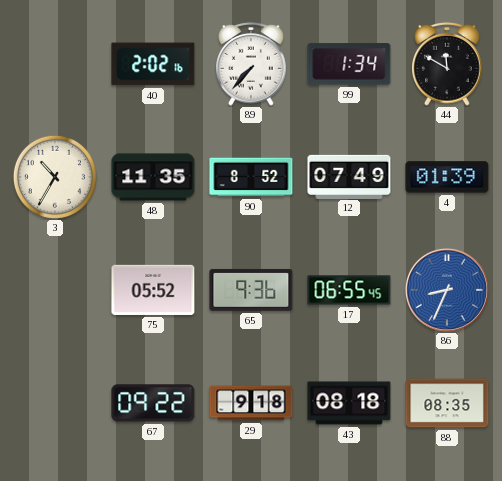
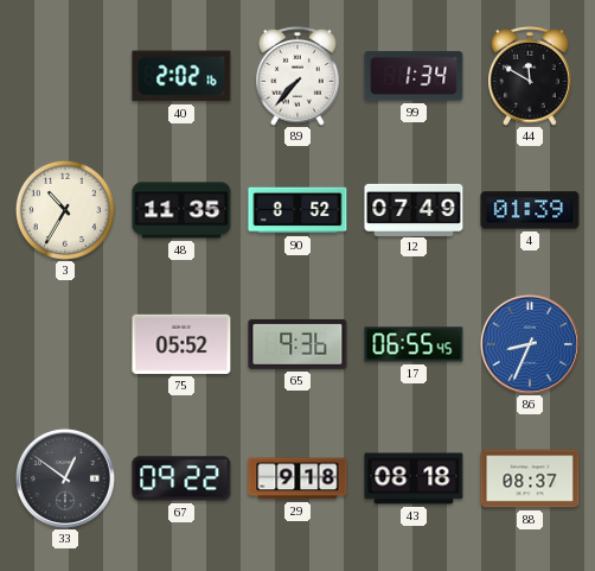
33: none -> 12:51
88: 08:35 -> 08:37
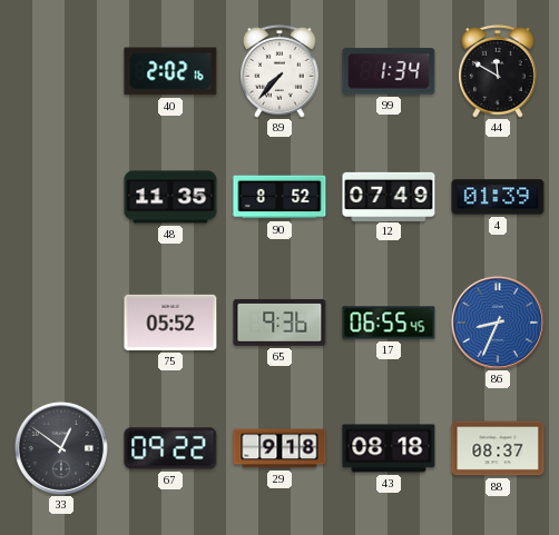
3: 10:35 -> none
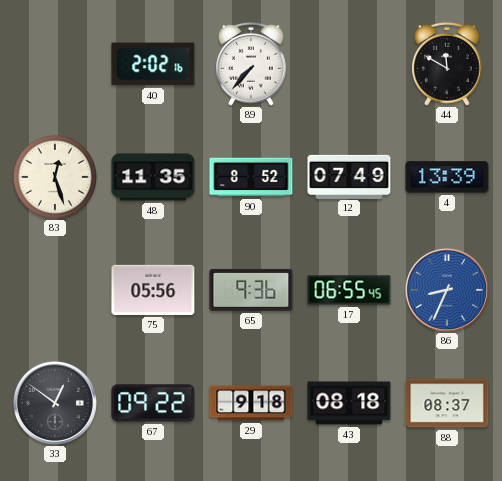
99: 1:34 -> none
83: none -> 12:27
4: 01:39 -> 13:39
75: 05:52 -> 05:56
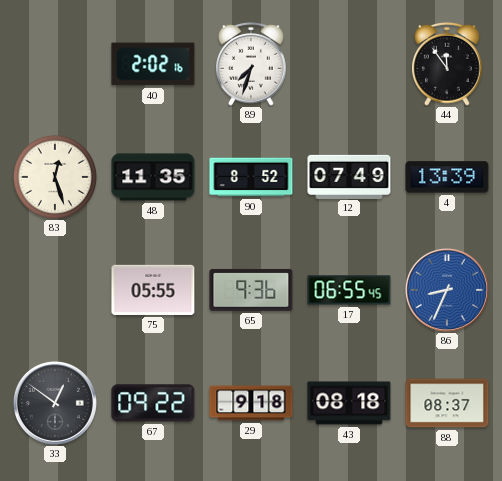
89: 7:37 -> 7:33
44: 11:50 -> 11:54
75: 05:56 -> 05:55
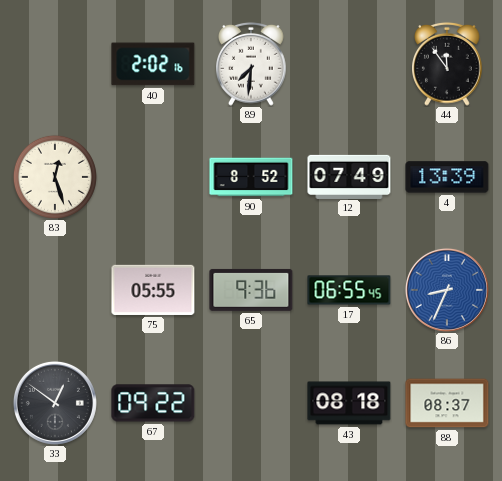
89: 7:33 -> 7:31
48: 11:35 -> none
29: 9:18 -> none
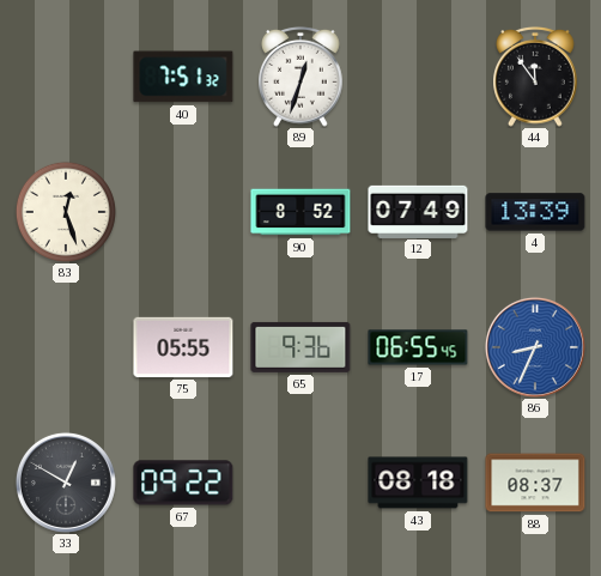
40: 2:02 -> 7:51
89: 7:31 -> 12:33
33: 12:51 -> 12:50
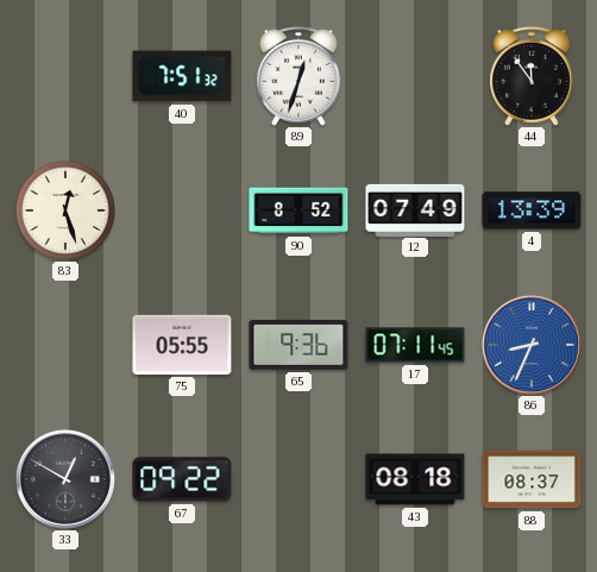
17: 06:55 -> 07:11
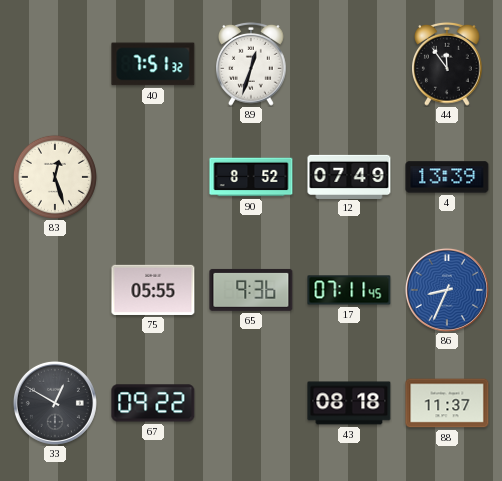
88: 08:37 -> 11:37
